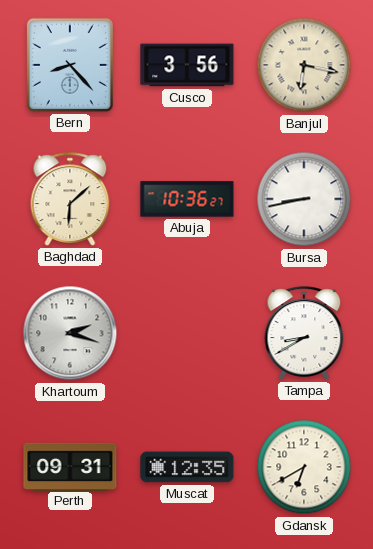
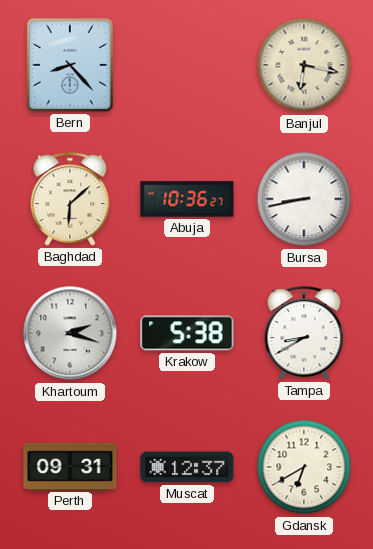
Cusco: 3:56 -> none
Krakow: none -> 5:38
Muscat: 12:35 -> 12:37
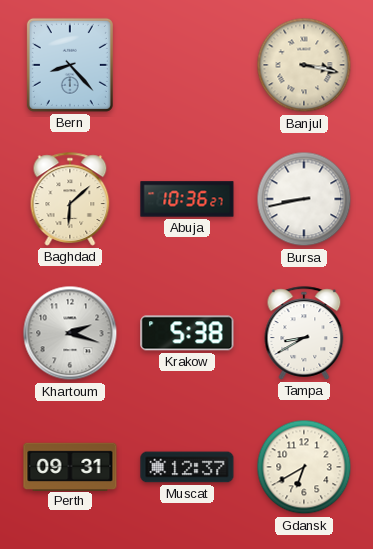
Banjul: 6:17 -> 3:17
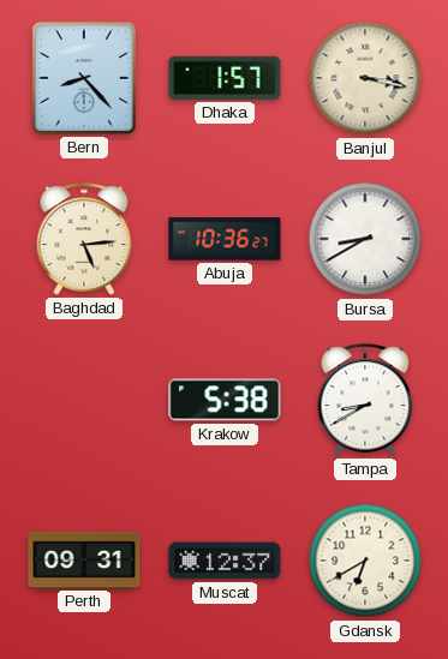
Dhaka: none -> 1:57
Baghdad: 6:08 -> 5:14
Bursa: 8:43 -> 8:40
Khartoum: 2:18 -> none
